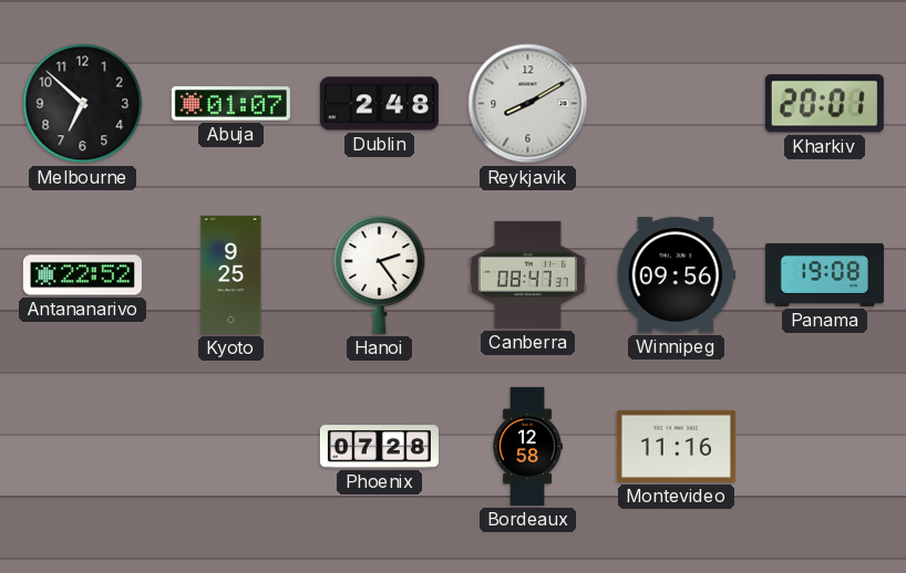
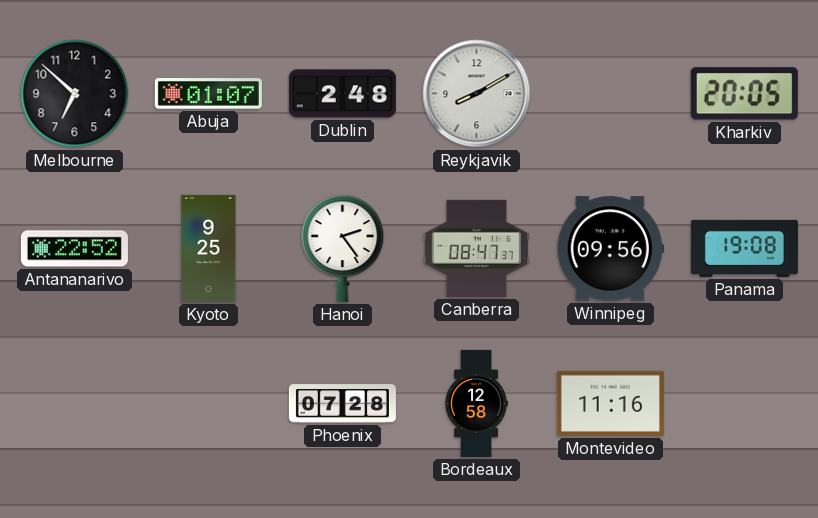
Kharkiv: 20:01 -> 20:05
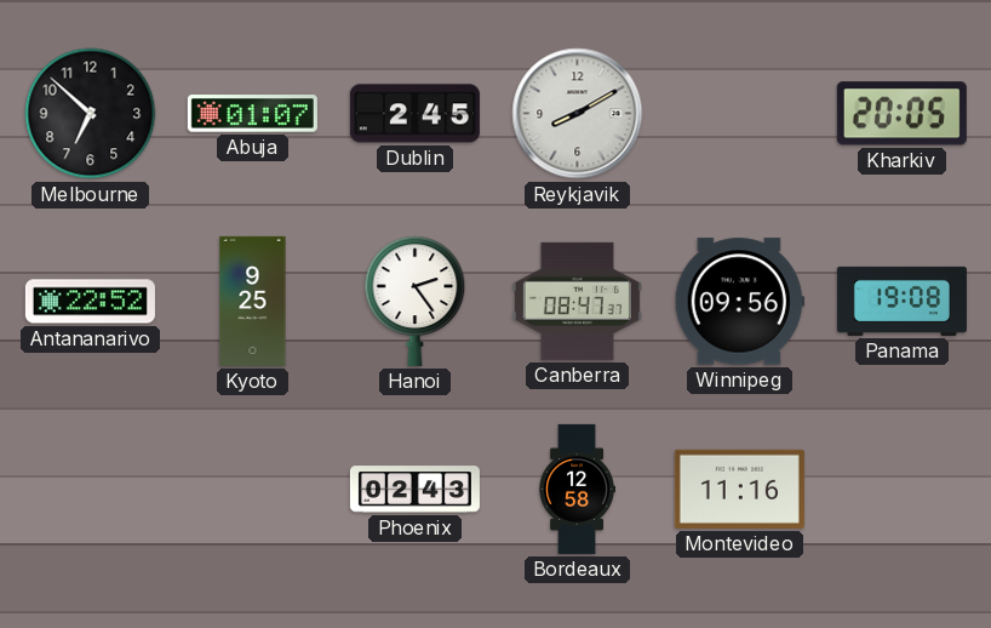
Dublin: 2:48 -> 2:45
Phoenix: 07:28 -> 02:43
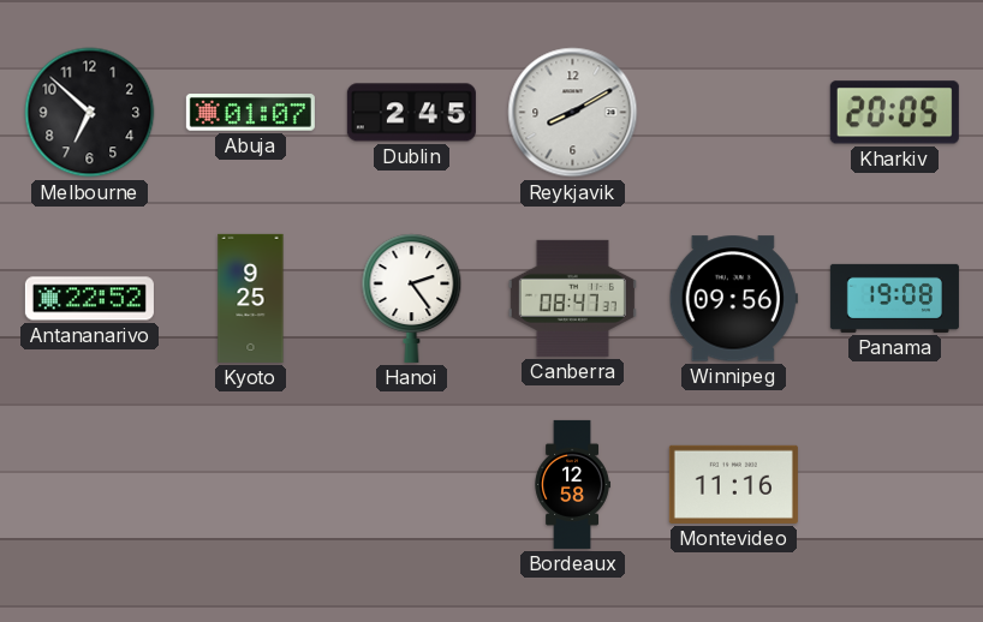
Phoenix: 02:43 -> none
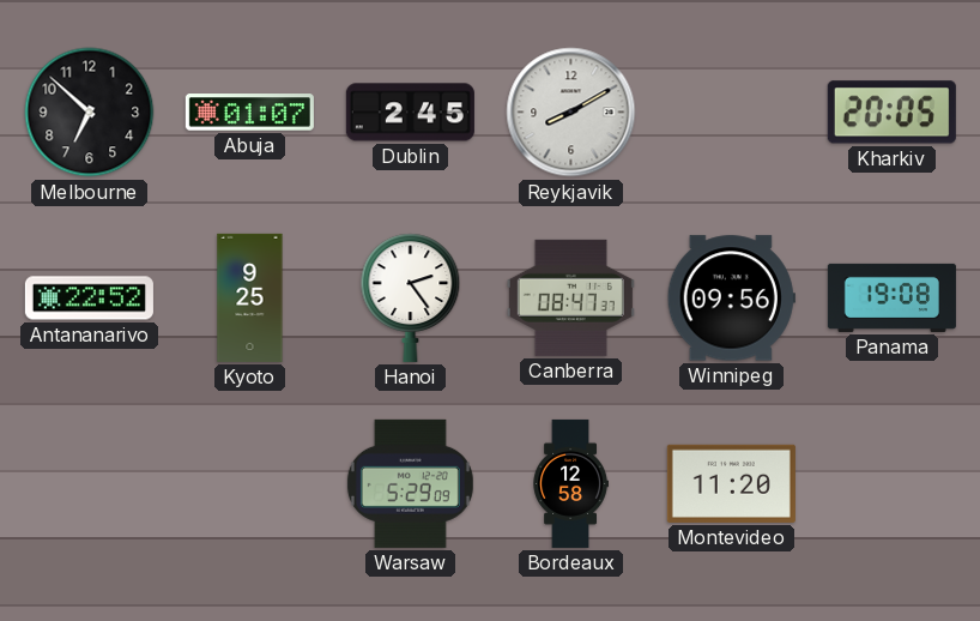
Warsaw: none -> 5:29
Montevideo: 11:16 -> 11:20
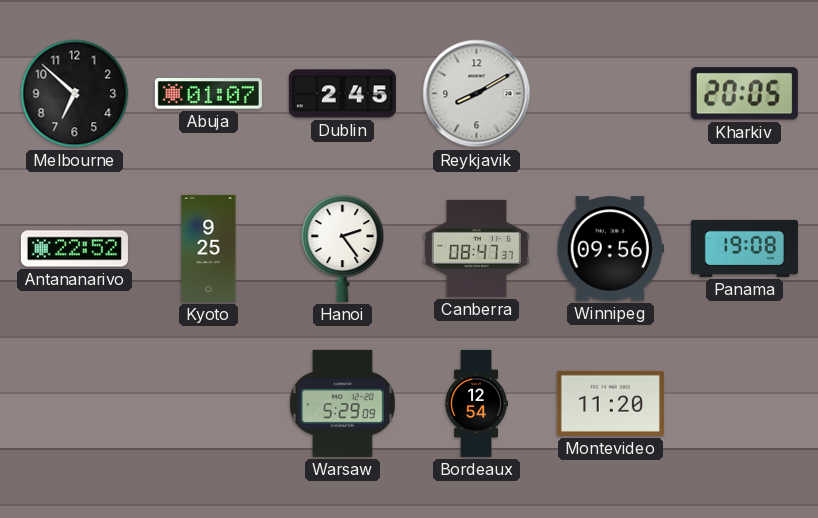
Bordeaux: 12:58 -> 12:54
